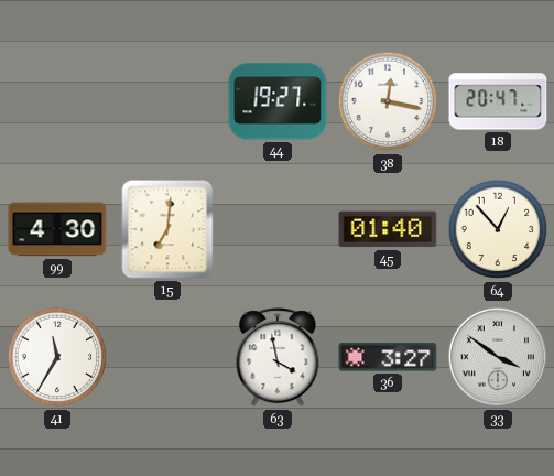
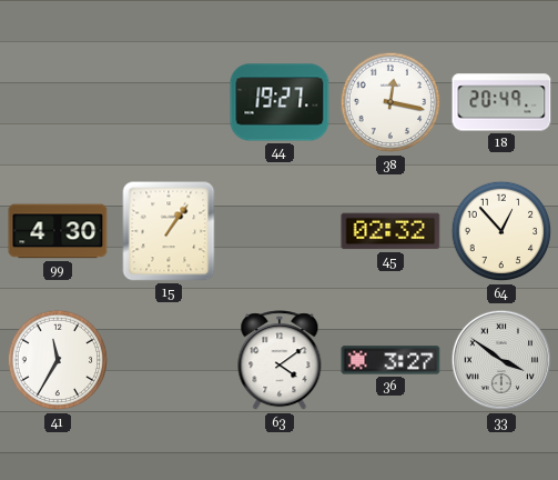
18: 20:47 -> 20:49
15: 7:01 -> 1:06
45: 01:40 -> 02:32
63: 3:58 -> 4:09
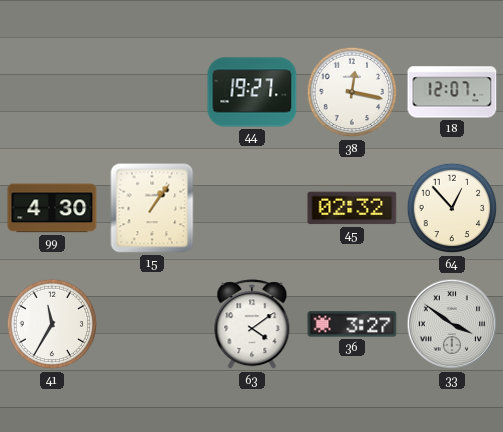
18: 20:49 -> 12:07
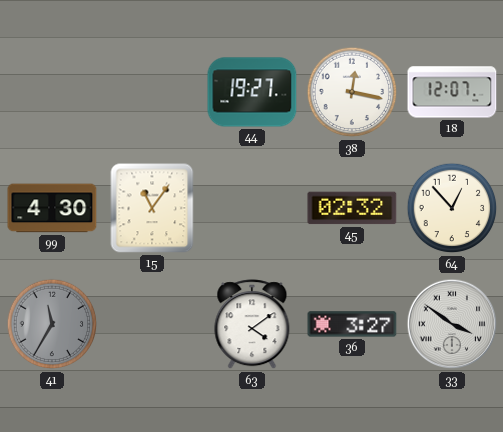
15: 1:06 -> 11:06
41 dial: white -> grey
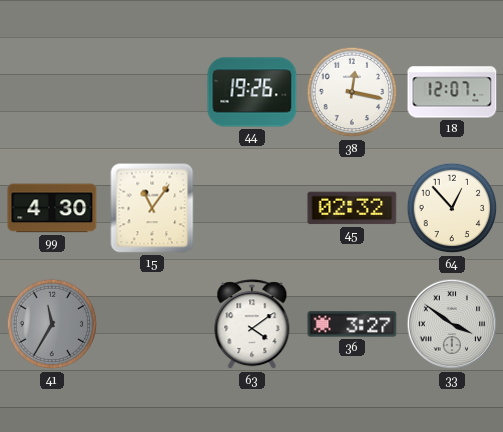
44: 19:27 -> 19:26
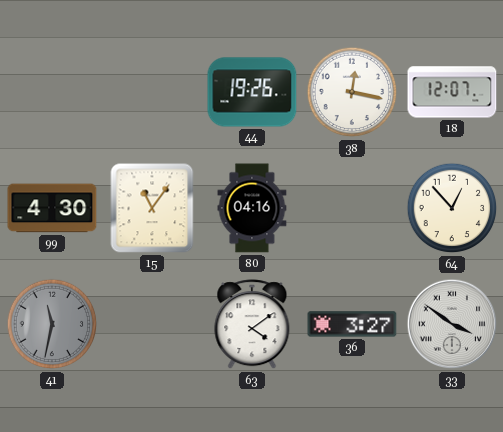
80: none -> 04:16
45: 02:32 -> none
41: 11:35 -> 11:32
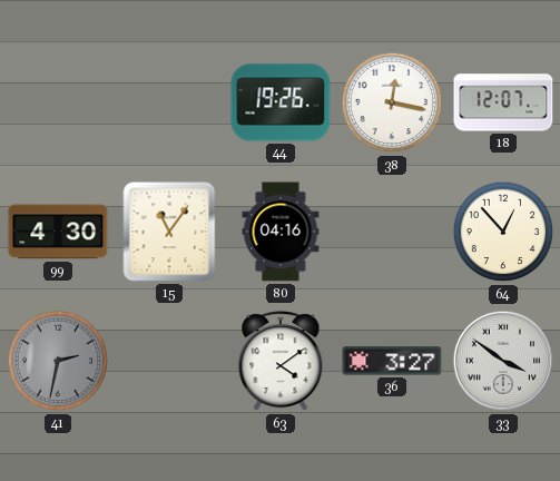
41: 11:32 -> 2:32
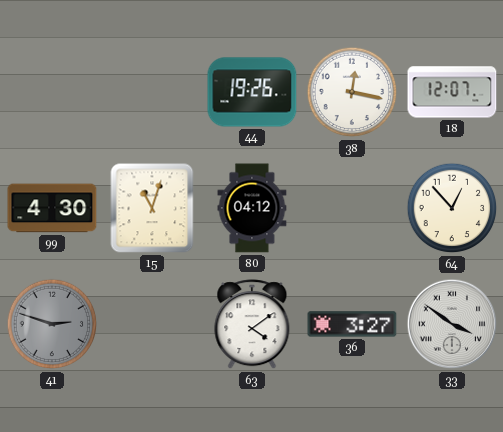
15: 11:06 -> 11:03
80: 04:16 -> 04:12
41: 2:32 -> 2:48
